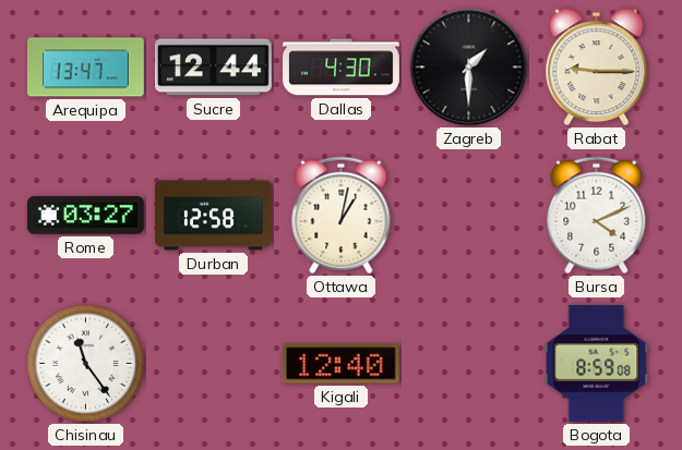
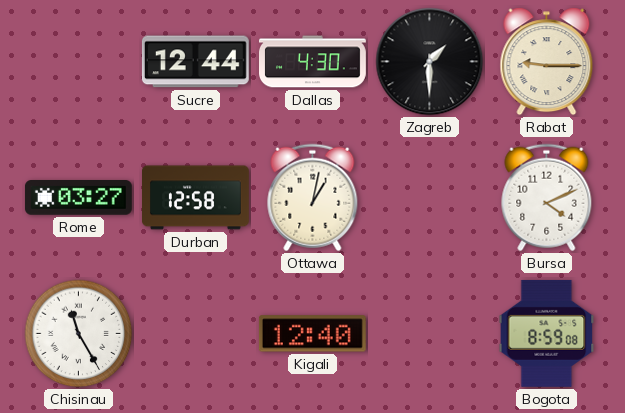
Arequipa: 13:47 -> none
Chisinau: 11:24 -> 11:25
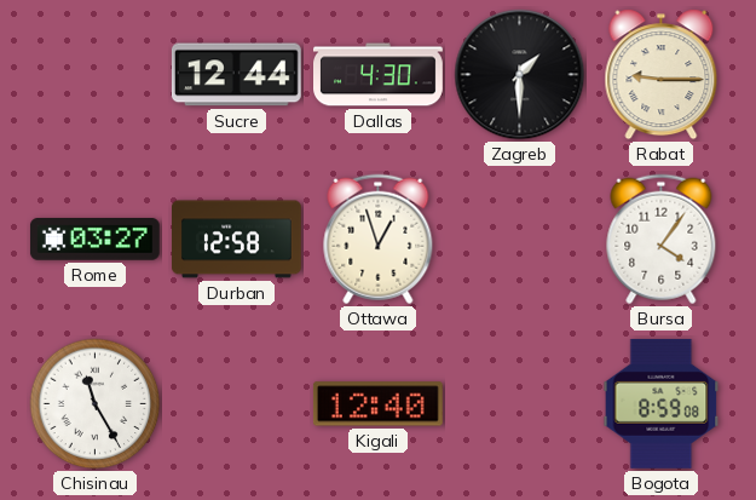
Ottawa: 1:02 -> 12:57
Bursa: 4:11 -> 4:06
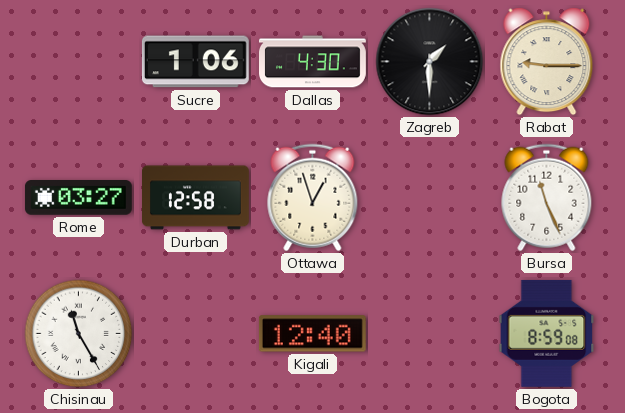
Sucre: 12:44 -> 1:06
Bursa: 4:06 -> 11:26
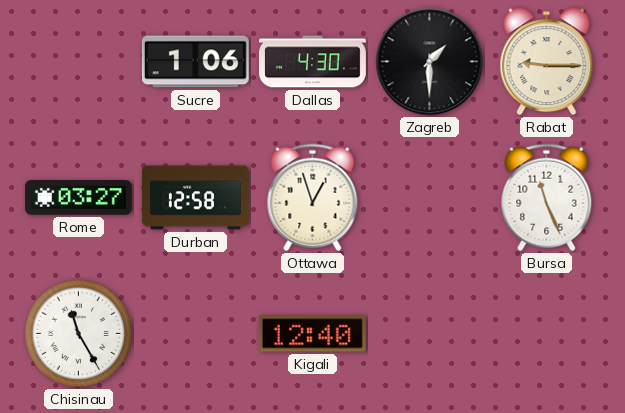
Bogota: 8:59 -> none
